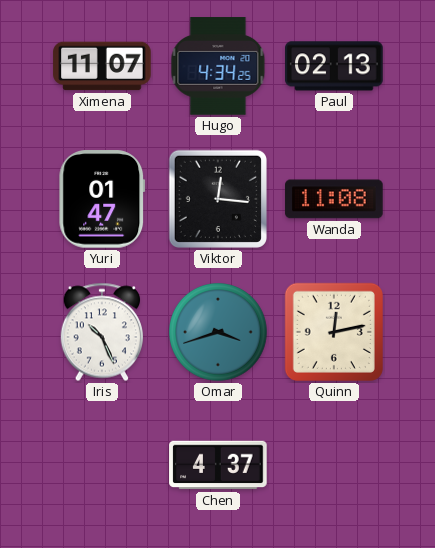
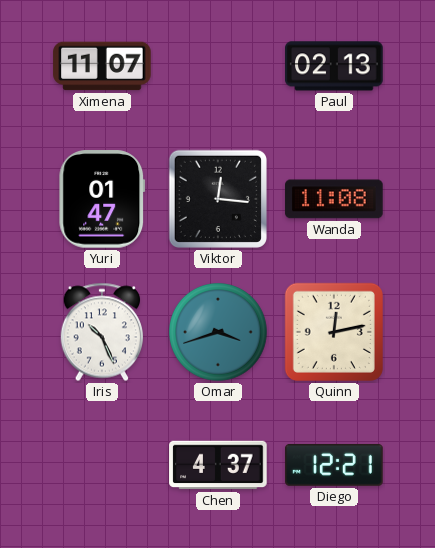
Hugo: 4:34 -> none
Diego: none -> 12:21
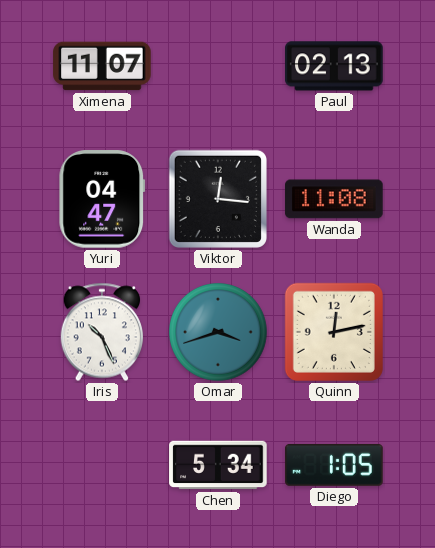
Yuri: 01:47 -> 04:47
Chen: 4:37 -> 5:34
Diego: 12:21 -> 1:05
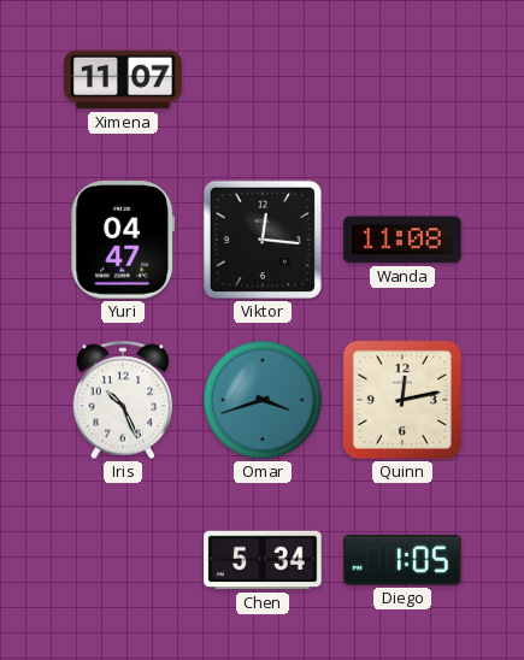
Paul: 02:13 -> none
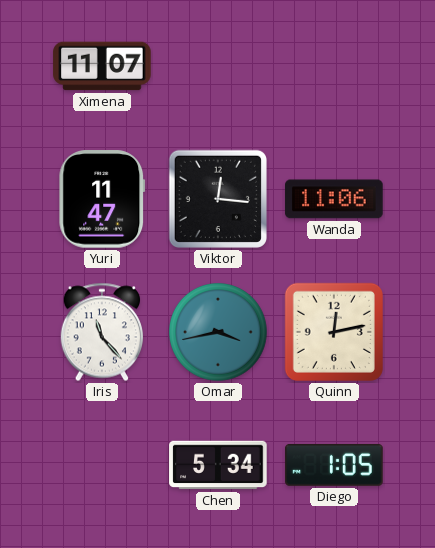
Yuri: 04:47 -> 11:47
Wanda: 11:08 -> 11:06
Iris: 10:26 -> 11:23
Omar: 3:42 -> 3:43
